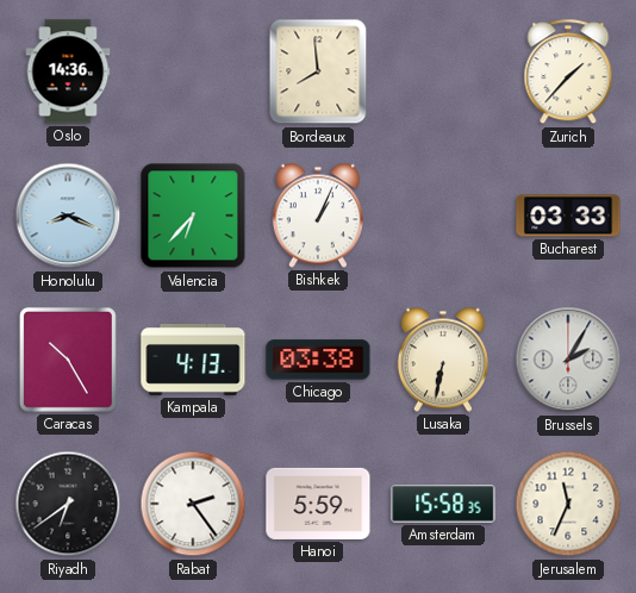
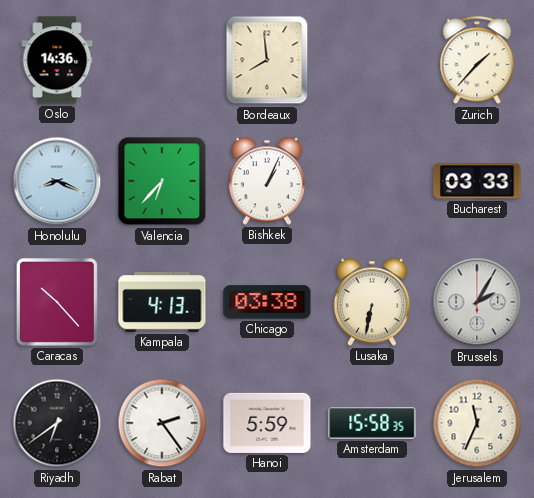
Caracas: 10:25 -> 10:23
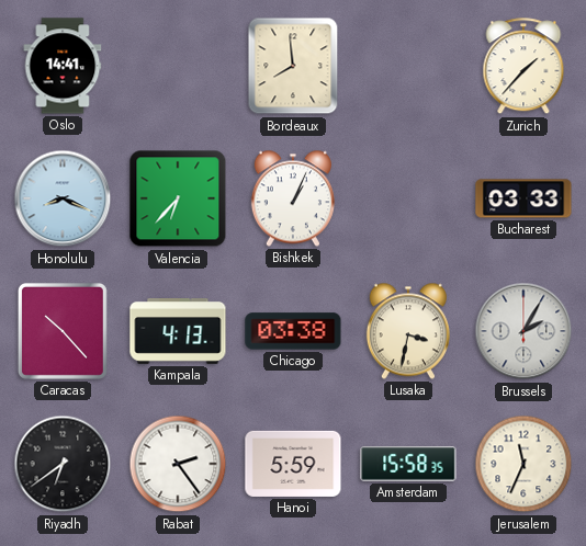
Oslo: 14:36 -> 14:41
Lusaka: 6:32 -> 3:32
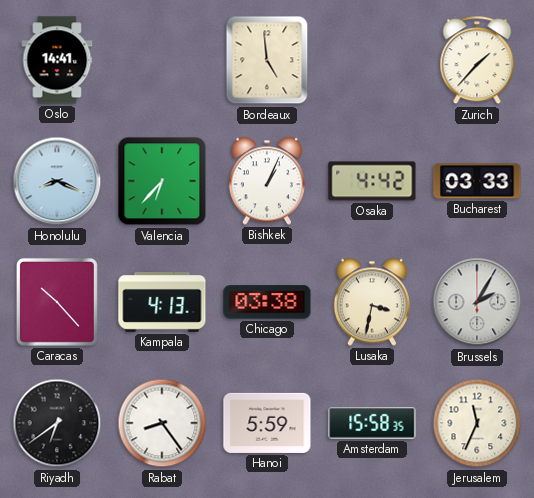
Bordeaux: 7:59 -> 4:59
Osaka: none -> 4:42
Rabat: 2:24 -> 8:24
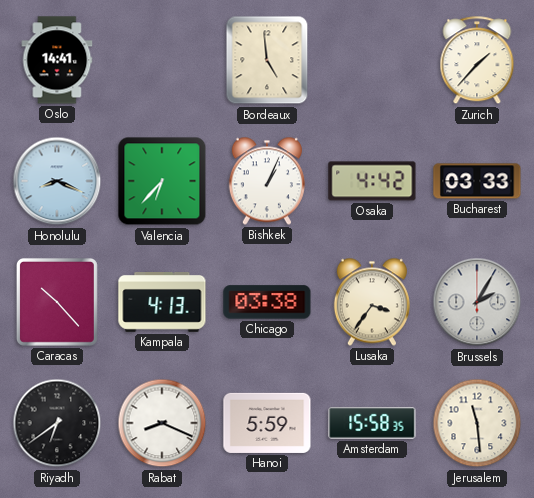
Lusaka: 3:32 -> 3:36
Rabat: 8:24 -> 8:19
Jerusalem: 11:34 -> 11:29
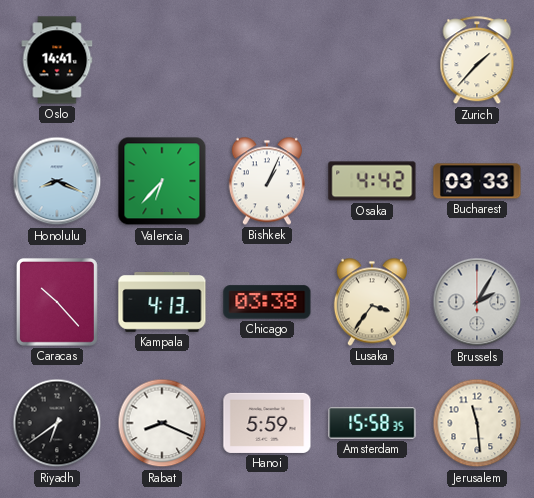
Bordeaux: 4:59 -> none
